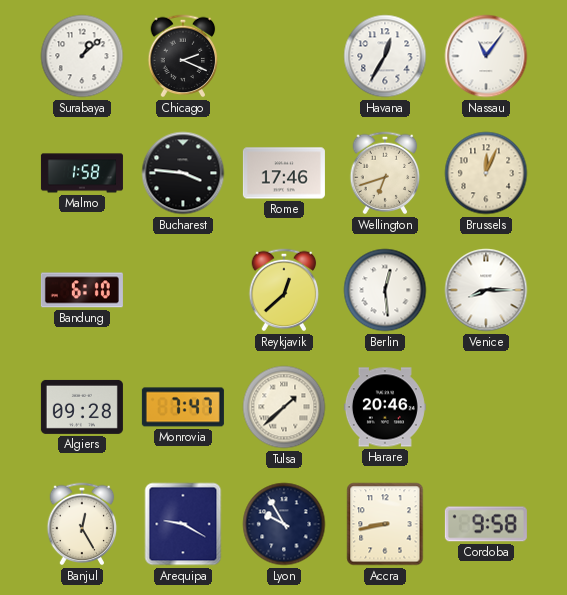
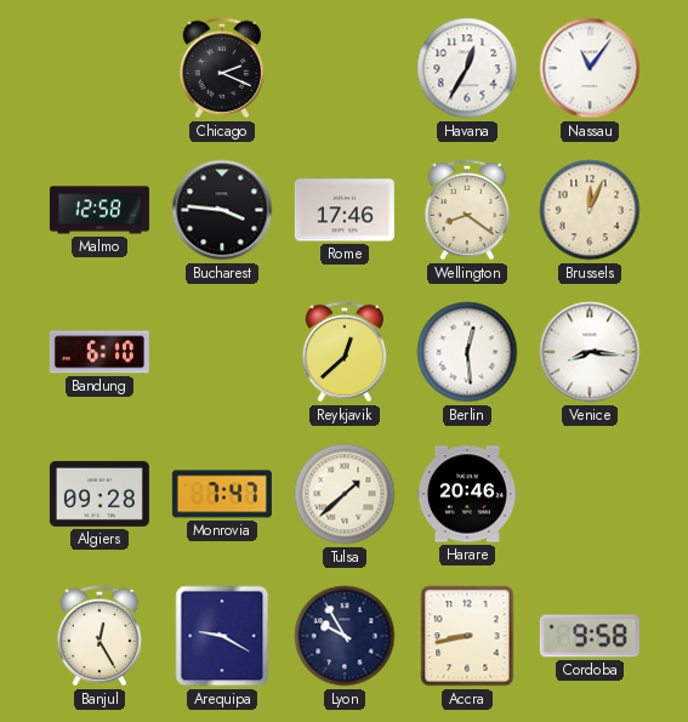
Surabaya: 1:08 -> none
Malmo: 1:58 -> 12:58
Wellington: 6:42 -> 8:21
Venice: 8:15 -> 8:16
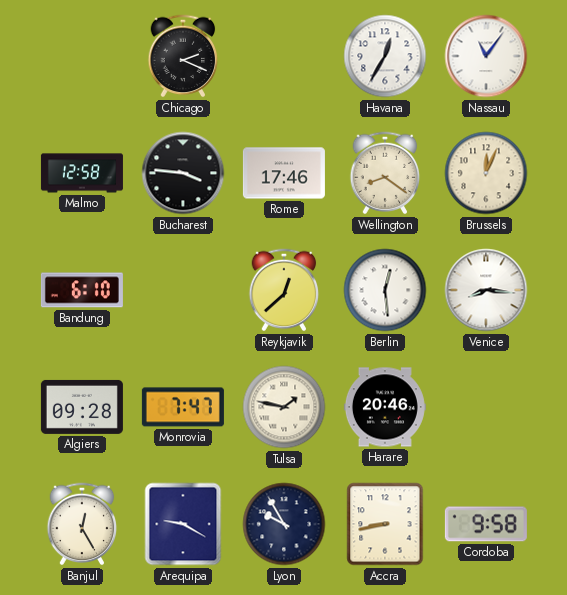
Tulsa: 1:38 -> 1:47
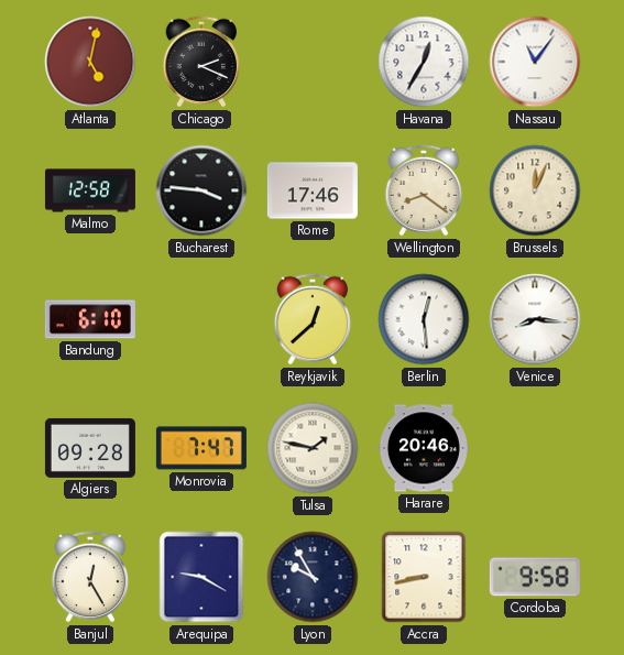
Atlanta: none -> 5:02
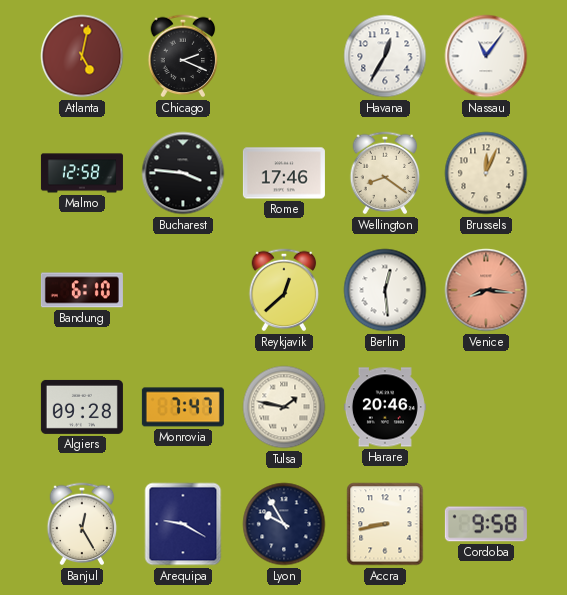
Venice dial: white -> salmon
